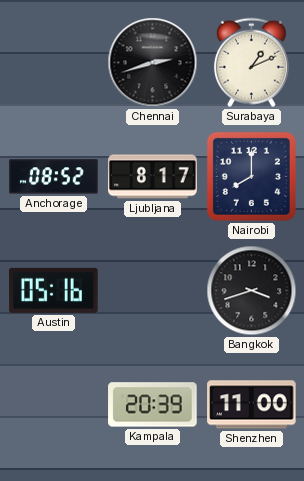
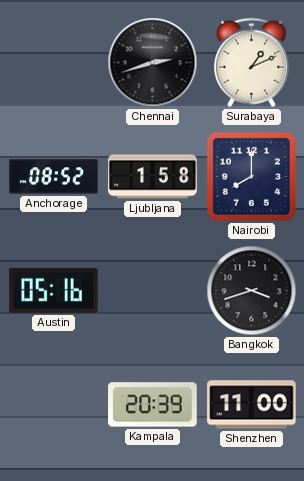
Ljubljana: 8:17 -> 1:58
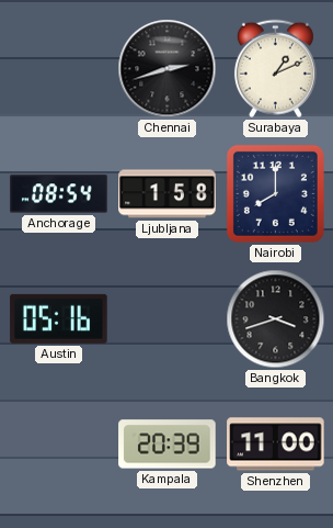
Anchorage: 08:52 -> 08:54
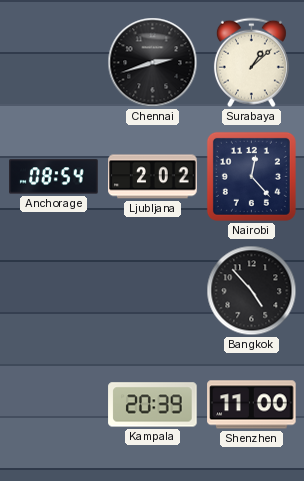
Surabaya: 1:11 -> 1:08
Ljubljana: 1:58 -> 2:02
Nairobi: 8:00 -> 12:23
Austin: 05:16 -> none
Bangkok: 3:42 -> 4:53
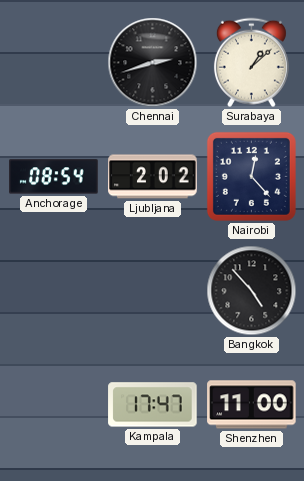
Kampala: 20:39 -> 17:47
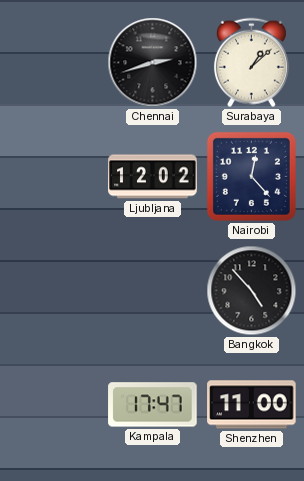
Anchorage: 08:54 -> none
Ljubljana: 2:02 -> 12:02
